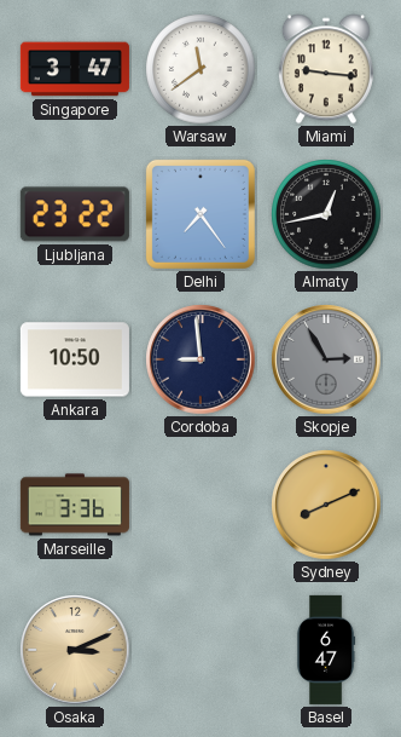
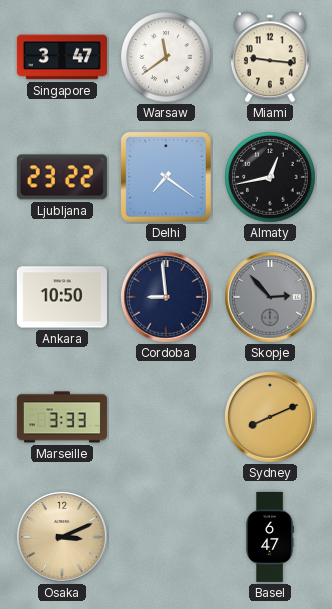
Delhi: 7:24 -> 7:21
Skopje: 2:55 -> 2:53
Marseille: 3:36 -> 3:33
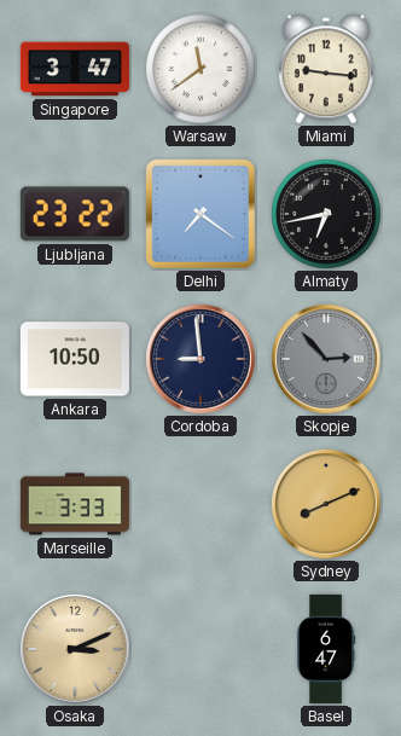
Almaty: 12:43 -> 6:43
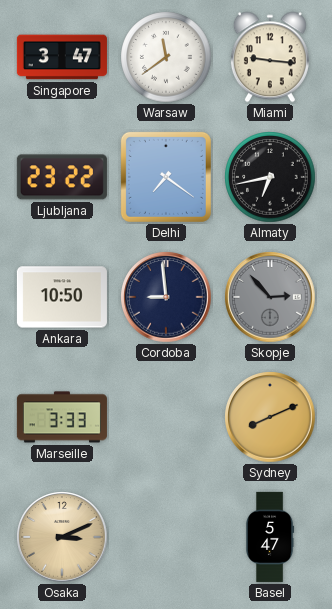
Basel: 6:47 -> 5:47
